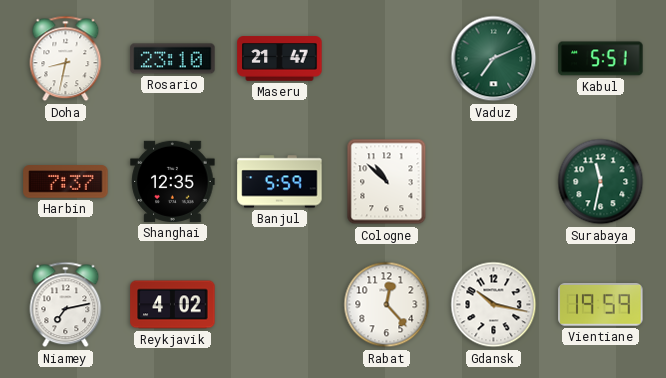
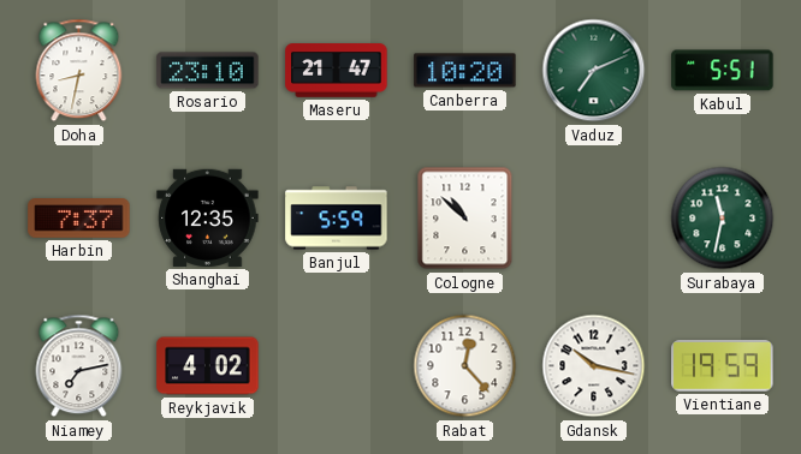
Canberra: none -> 10:20
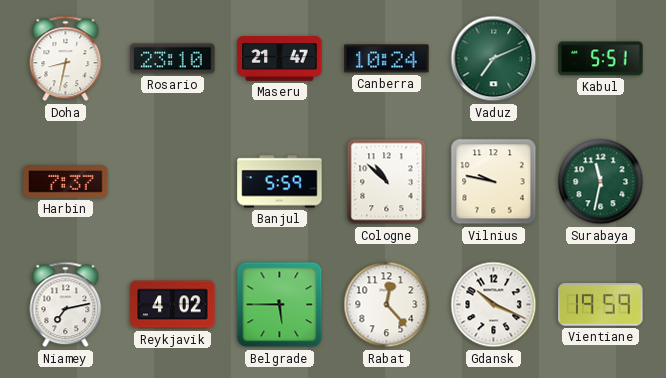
Canberra: 10:20 -> 10:24
Shanghai: 12:35 -> none
Vilnius: none -> 9:47
Belgrade: none -> 5:45
Gdansk: 10:17 -> 10:19
